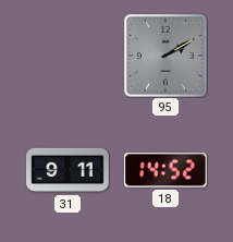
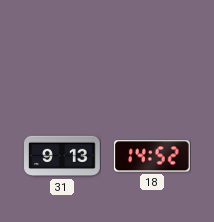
95: 2:10 -> none
31: 9:11 -> 9:13
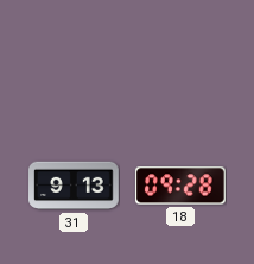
18: 14:52 -> 09:28
